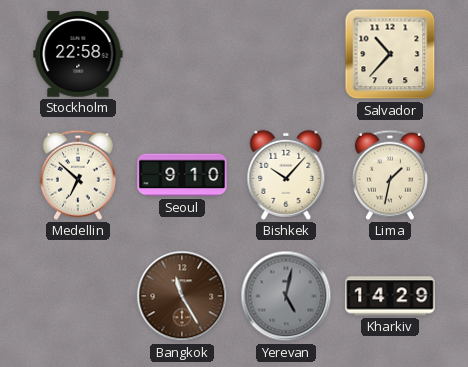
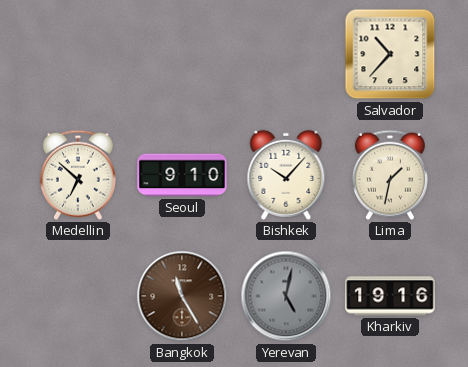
Stockholm: 22:58 -> none
Kharkiv: 14:29 -> 19:16
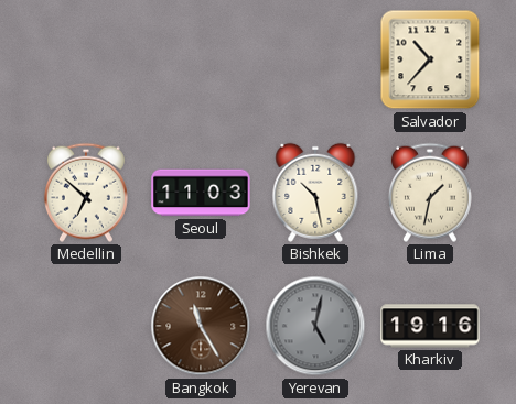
Seoul: 9:10 -> 11:03
Bishkek: 10:07 -> 10:28
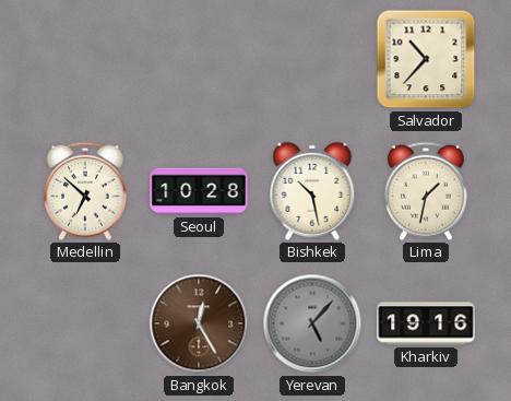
Seoul: 11:03 -> 10:28
Bangkok: 11:25 -> 12:25
Yerevan: 5:02 -> 5:07
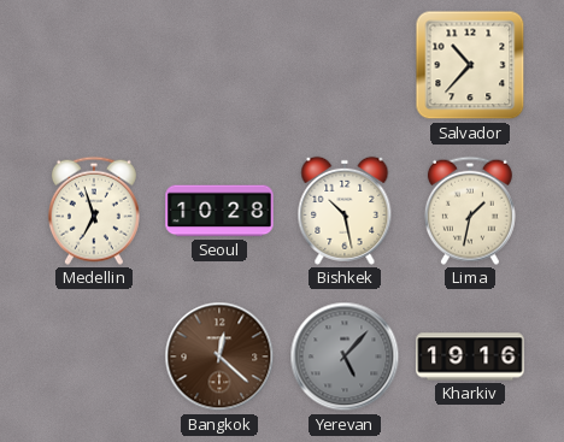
Medellin: 6:52 -> 6:57
Bangkok: 12:25 -> 12:22
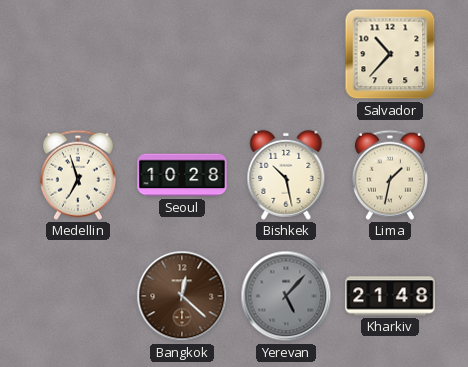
Kharkiv: 19:16 -> 21:48
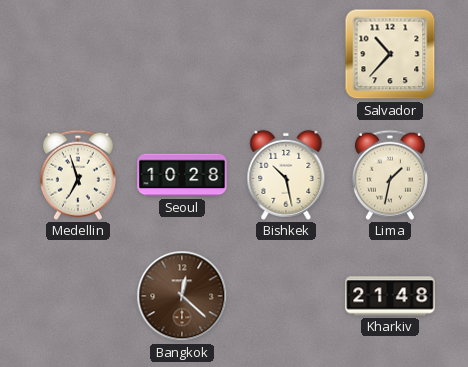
Yerevan: 5:07 -> none
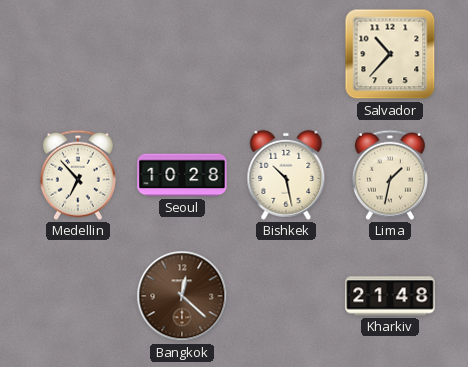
Medellin: 6:57 -> 6:53
